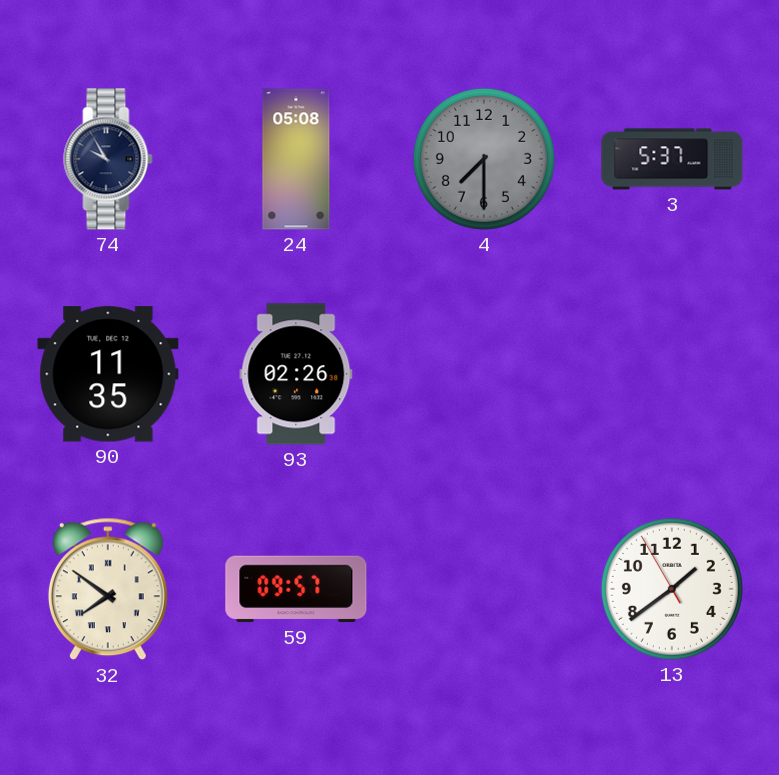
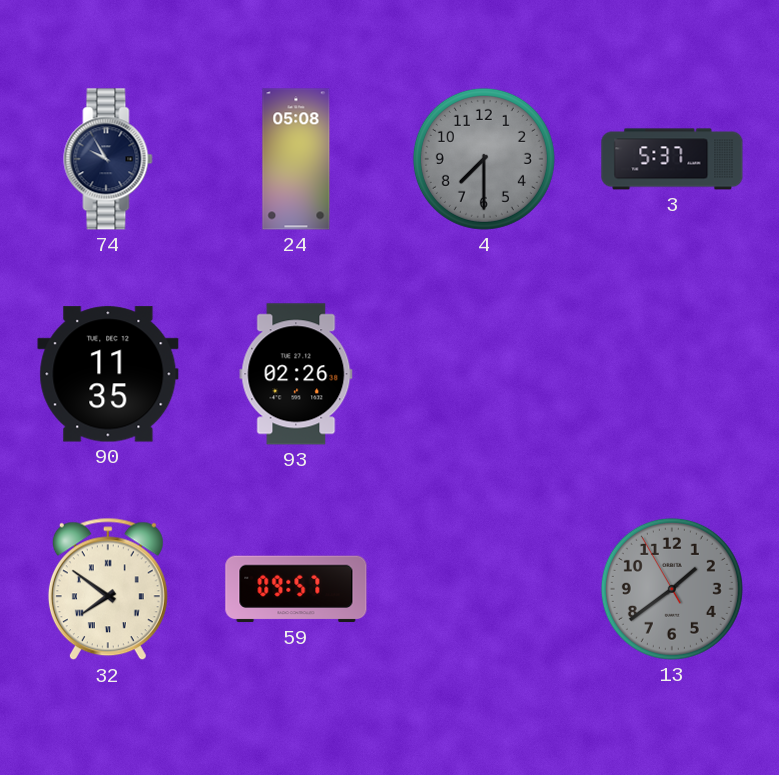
13 dial: white -> grey
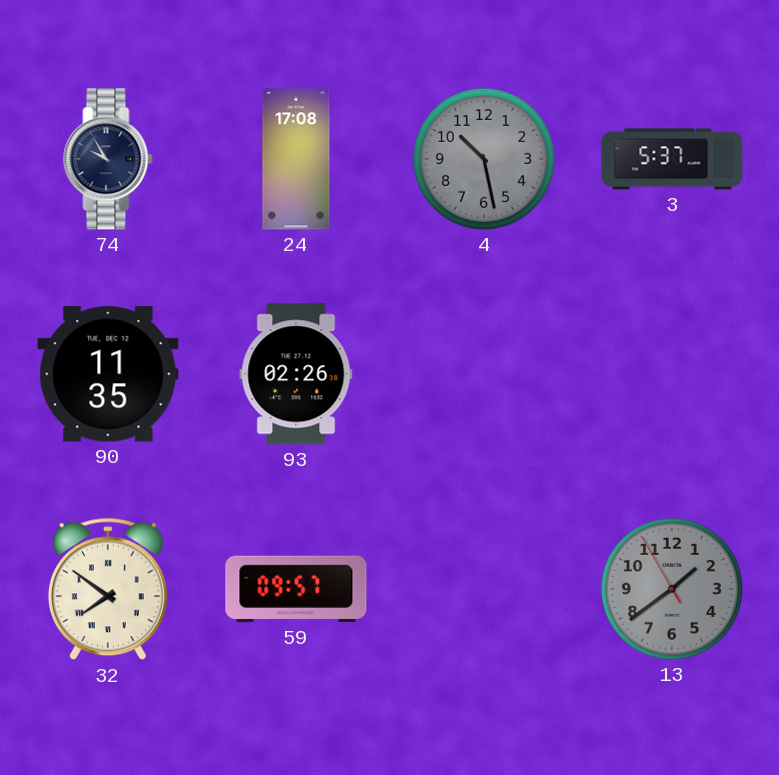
24: 05:08 -> 17:08
4: 7:30 -> 10:28
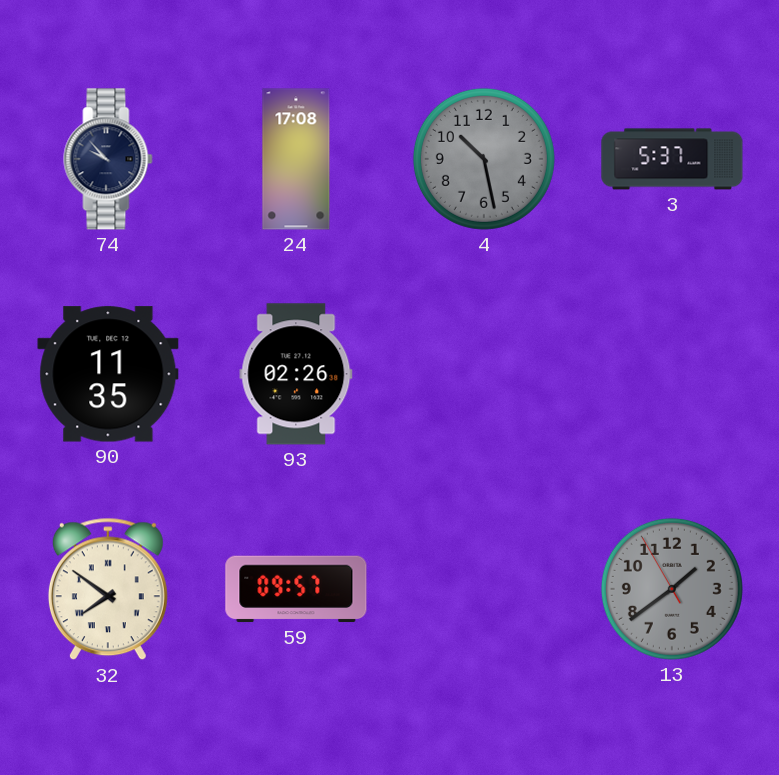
74: 9:55 -> 9:53
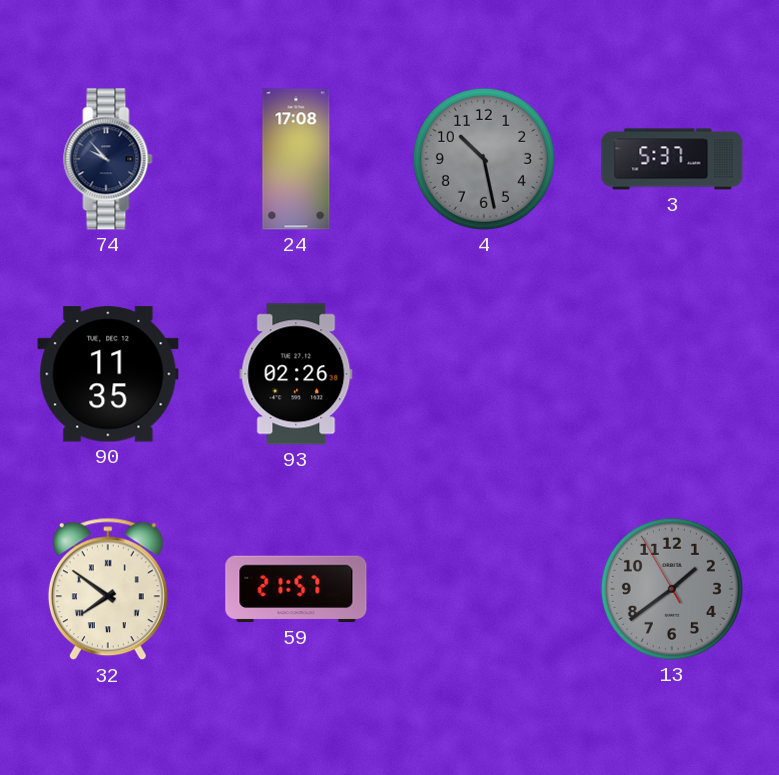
59: 09:57 -> 21:57
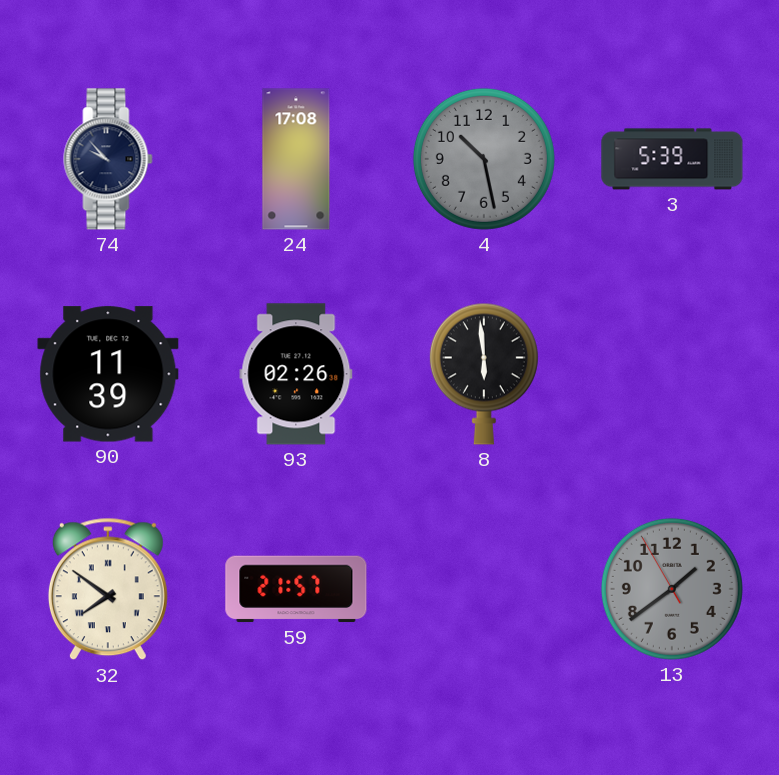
3: 5:37 -> 5:39
90: 11:35 -> 11:39
8: none -> 5:59
